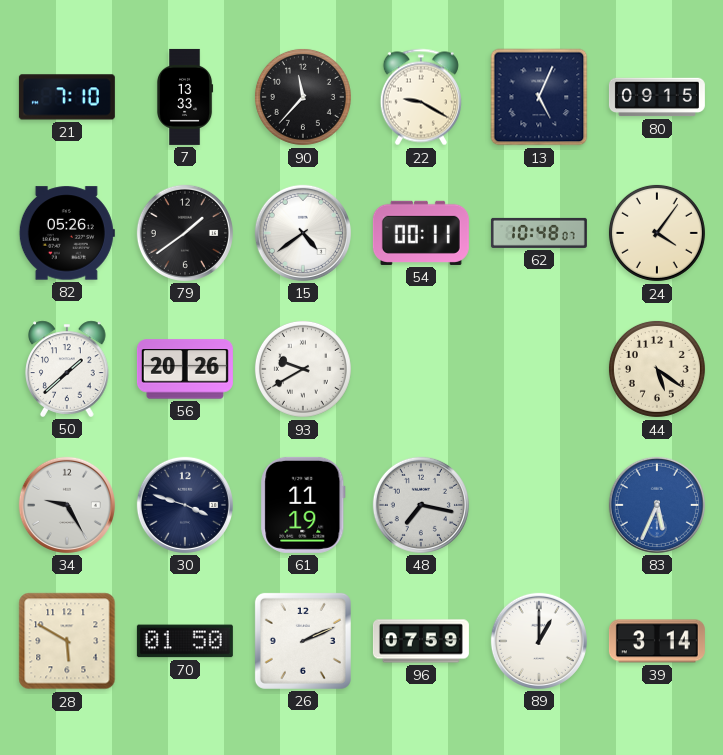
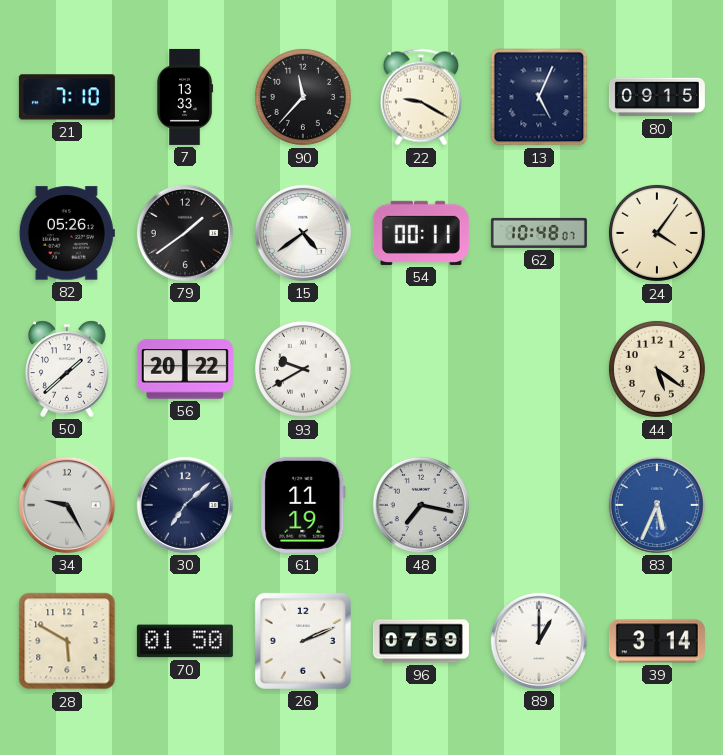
56: 20:26 -> 20:22
30: 3:48 -> 7:08
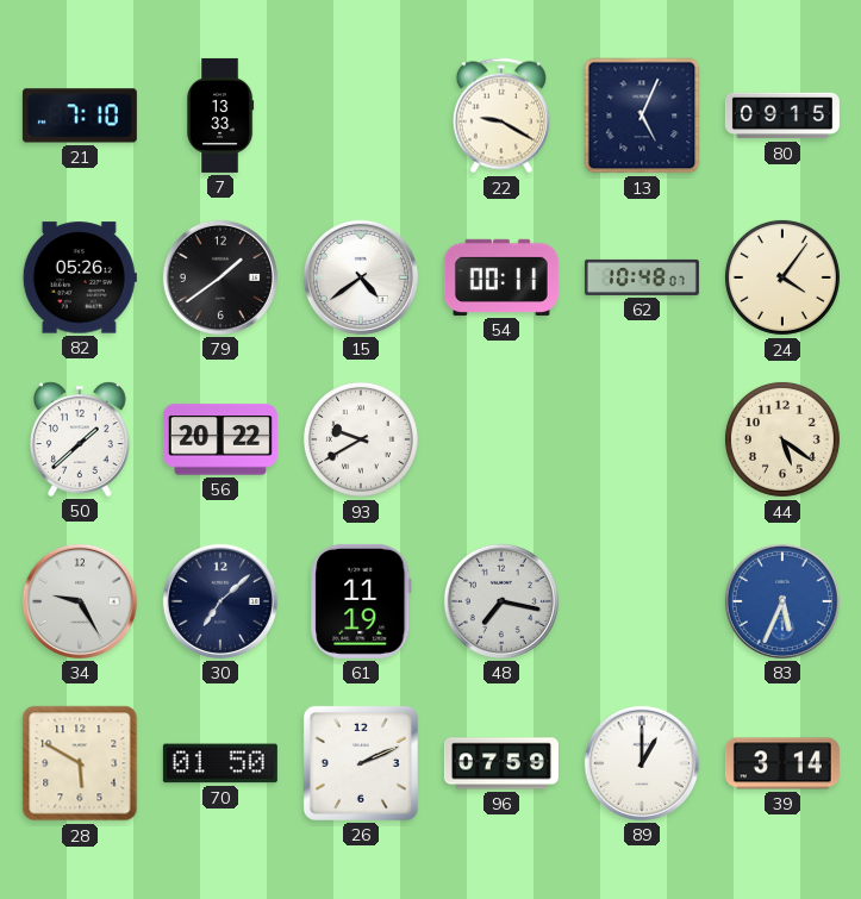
90: 11:37 -> none
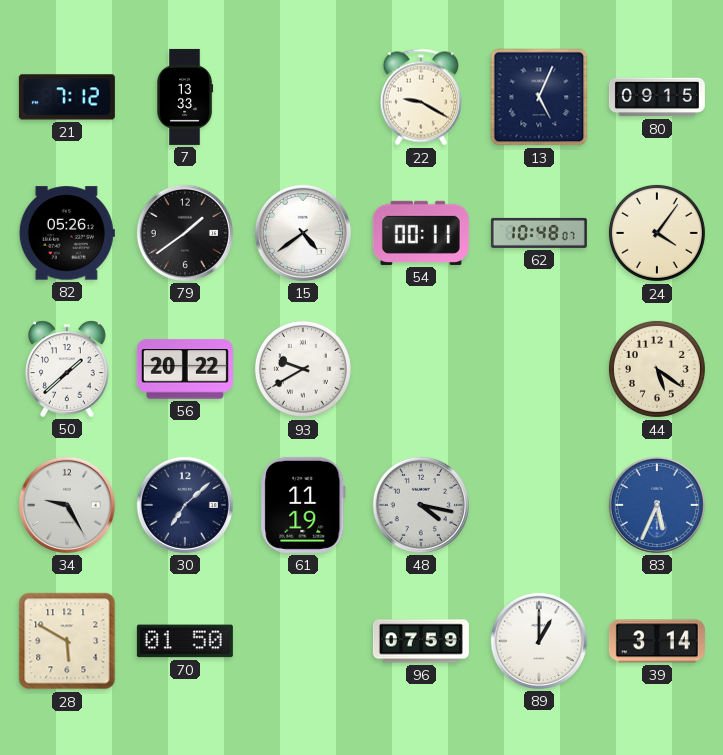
21: 7:10 -> 7:12
48: 7:17 -> 4:17
26: 2:11 -> none
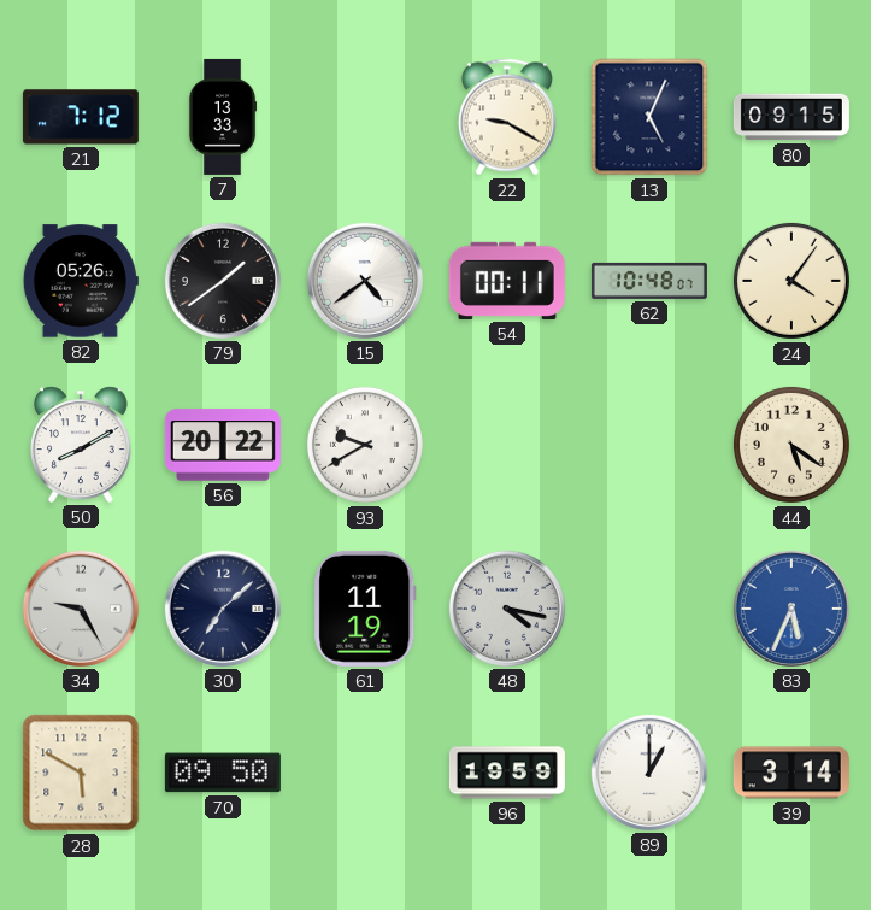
50: 1:38 -> 8:10
70: 01:50 -> 09:50
96: 07:59 -> 19:59
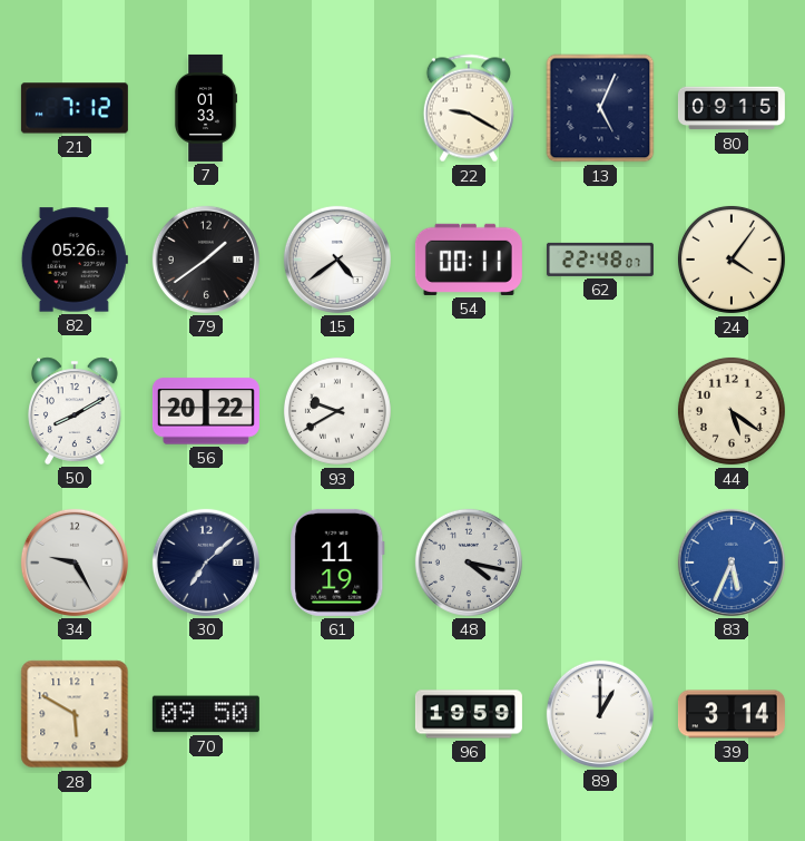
7: 13:33 -> 01:33
62: 10:48 -> 22:48
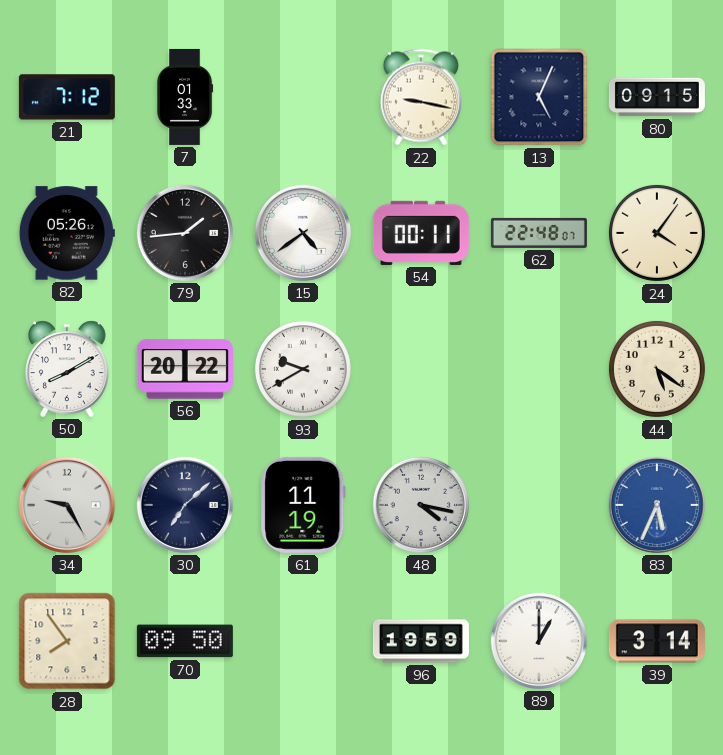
22: 9:20 -> 9:17
79: 1:39 -> 1:44
28: 5:50 -> 7:54
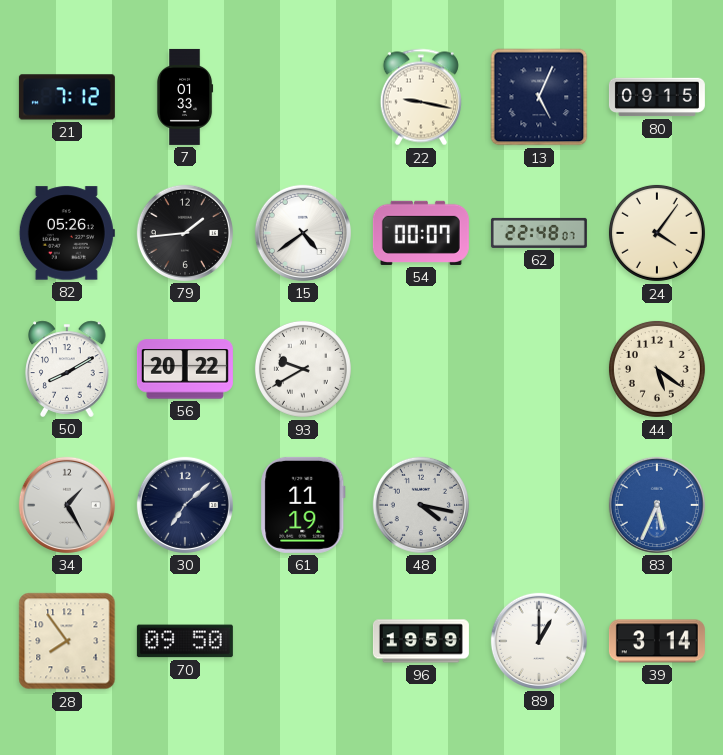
54: 00:11 -> 00:07
34: 9:25 -> 1:25
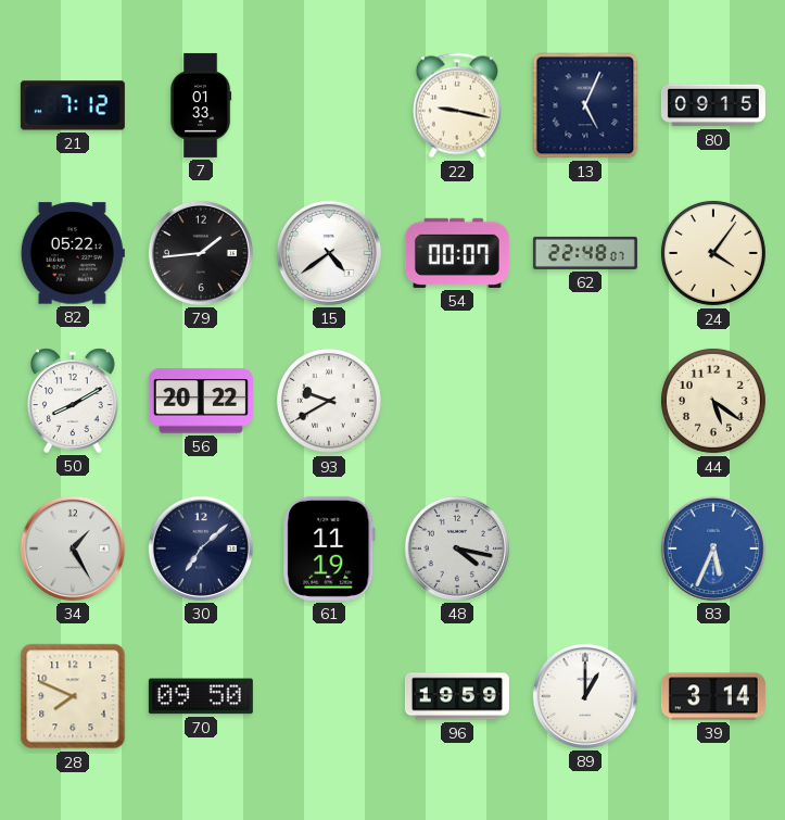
82: 05:26 -> 05:22
28: 7:54 -> 7:49
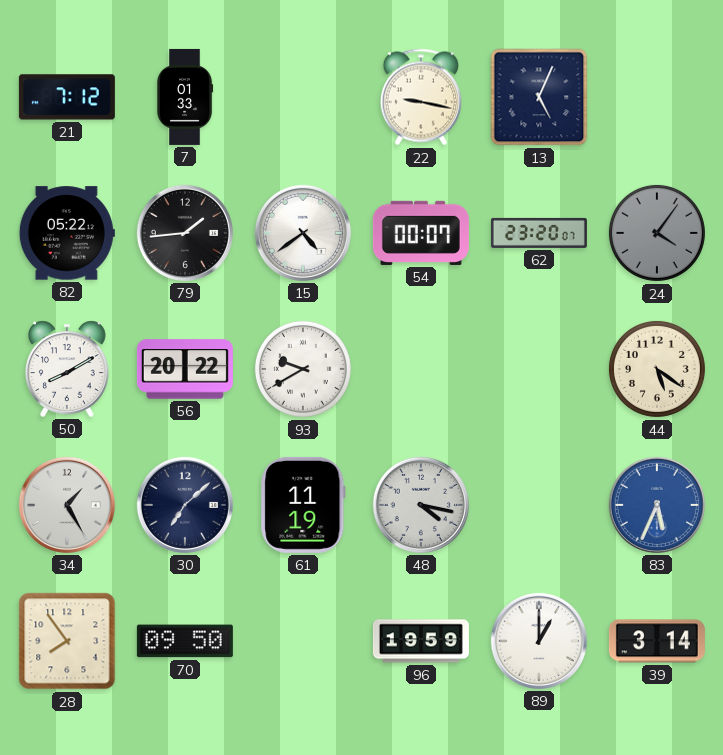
80: 09:15 -> none
62: 22:48 -> 23:20
24 dial: cream -> grey
28: 7:49 -> 7:54
